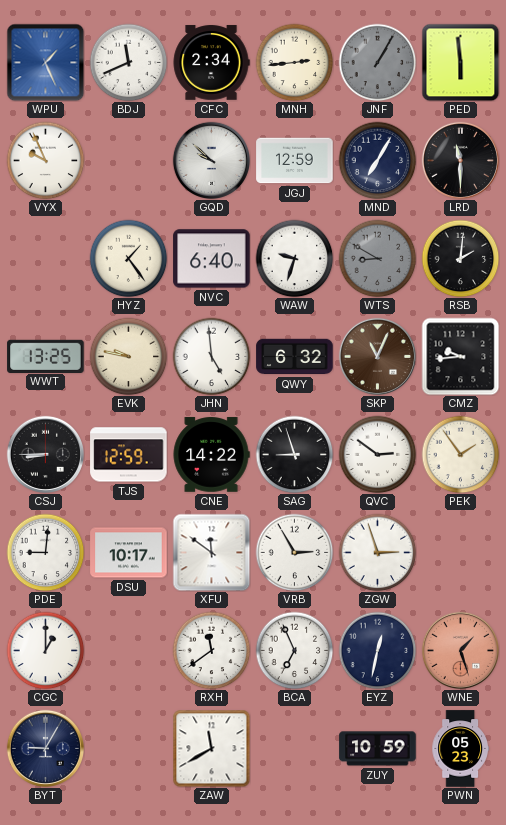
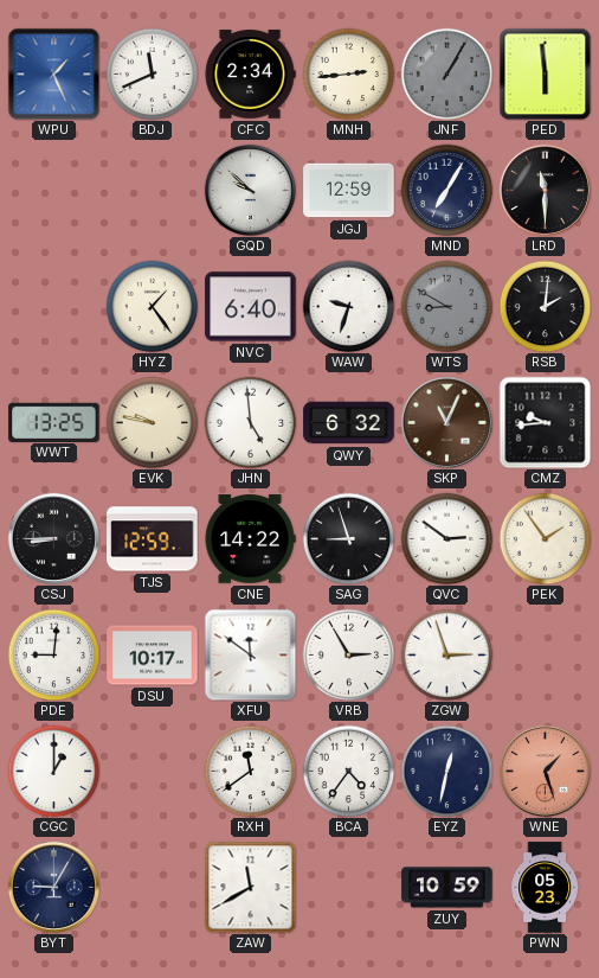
VYX: 9:56 -> none
BCA: 6:56 -> 4:36
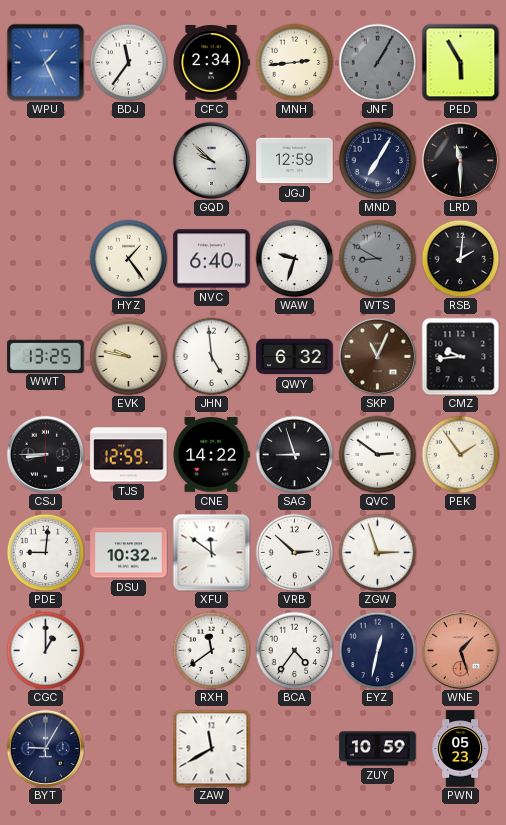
BDJ: 11:41 -> 11:36
PED: 5:59 -> 5:55
DSU: 10:17 -> 10:32
VRB: 2:55 -> 2:52
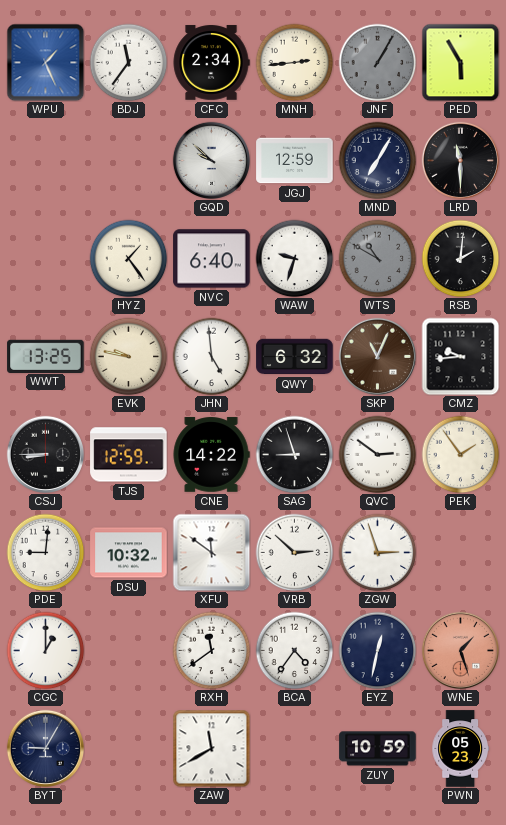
WTS: 8:50 -> 10:50
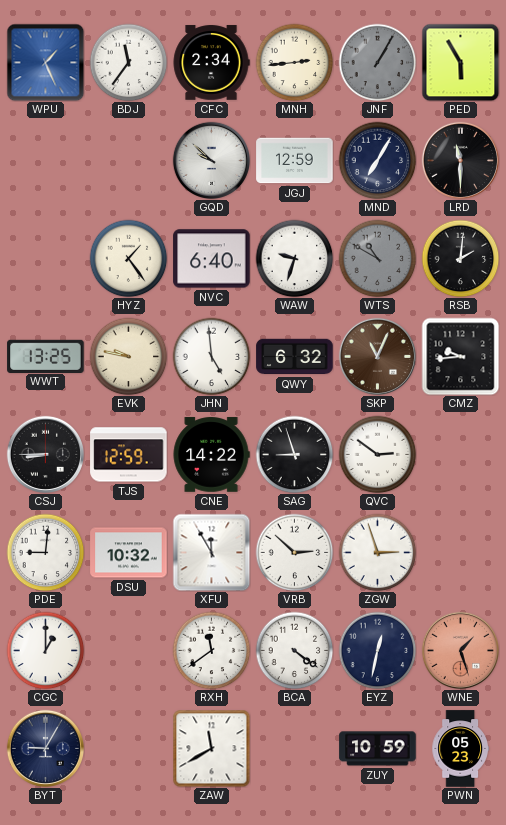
PEK: 1:54 -> none
XFU: 11:51 -> 11:55
BCA: 4:36 -> 4:21
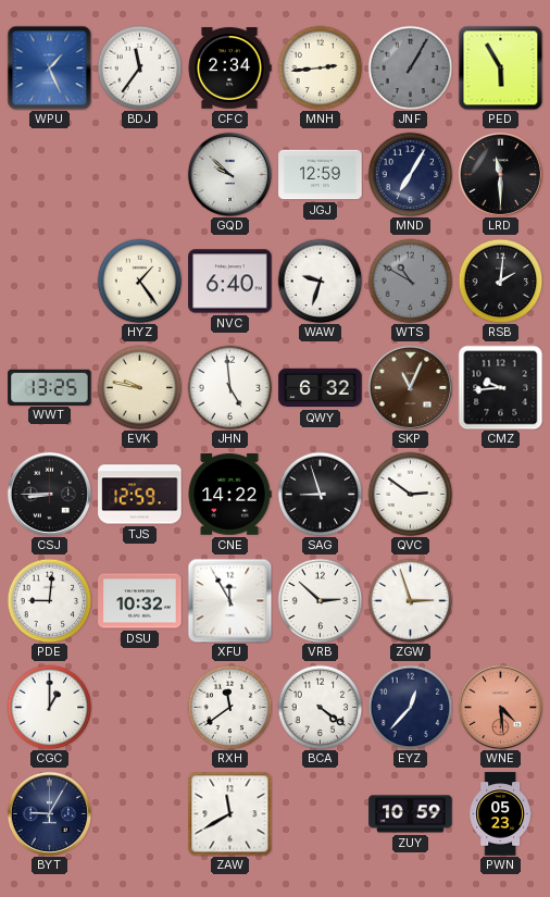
EYZ: 12:32 -> 12:37
WNE: 1:27 -> 4:29
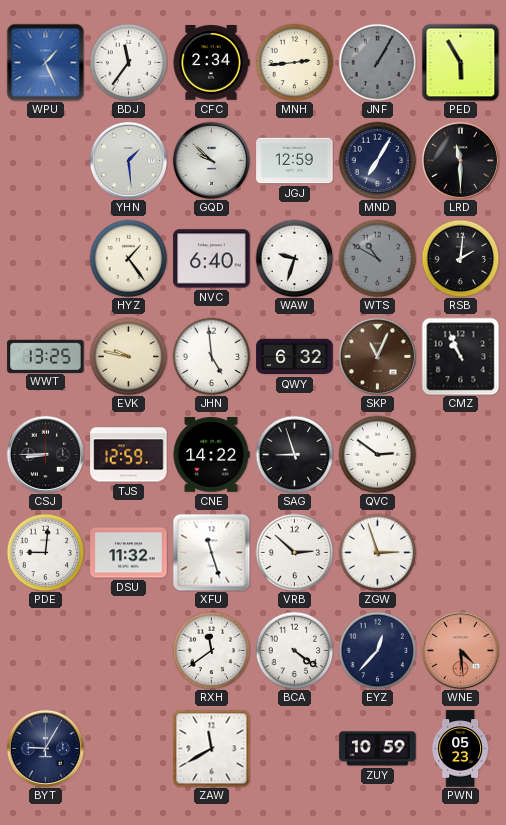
YHN: none -> 1:29
CMZ: 9:44 -> 10:56
DSU: 10:32 -> 11:32
XFU: 11:55 -> 11:27
CGC: 1:00 -> none
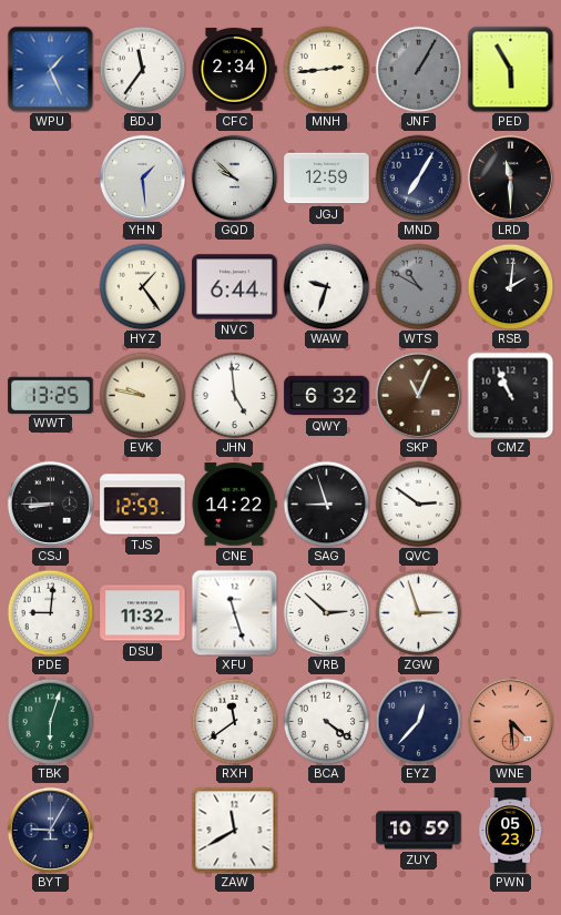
NVC: 6:40 -> 6:44
TBK: none -> 6:03
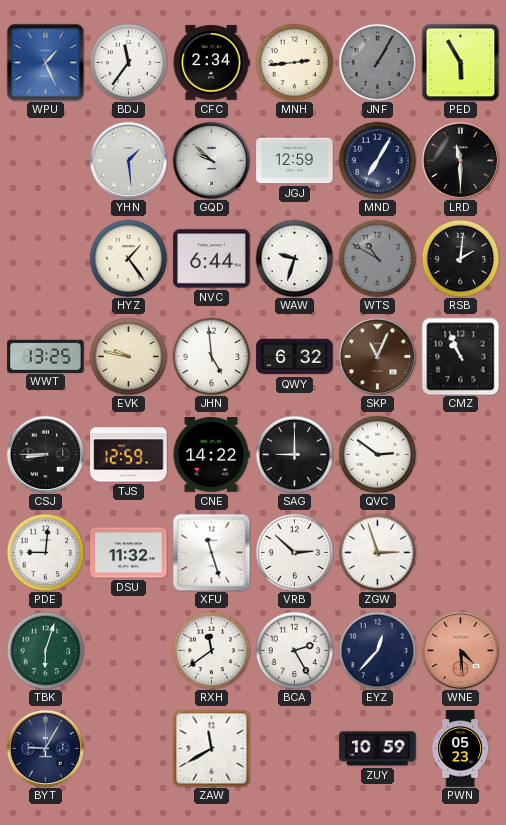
SAG: 8:57 -> 9:00
BCA: 4:21 -> 2:25
